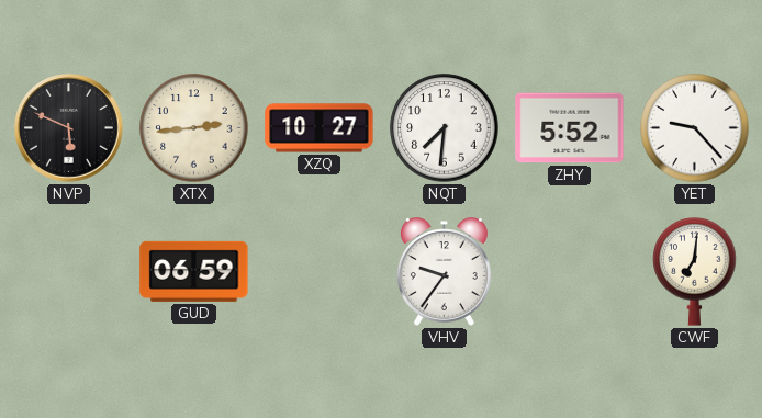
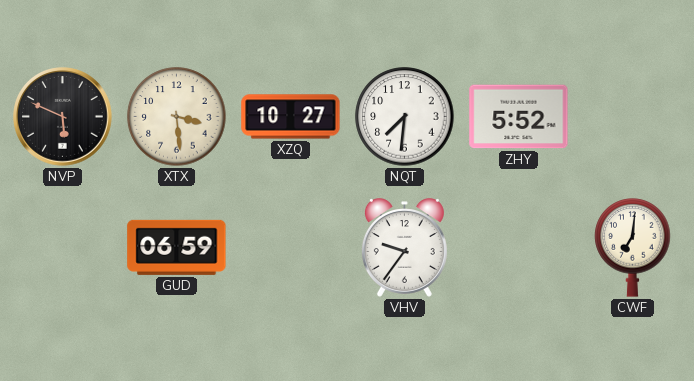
XTX: 2:44 -> 3:29
YET: 9:23 -> none
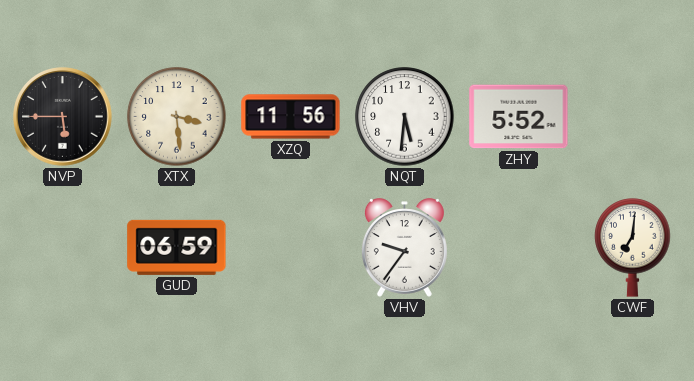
NVP: 5:49 -> 5:45
XZQ: 10:27 -> 11:56
NQT: 7:31 -> 5:31
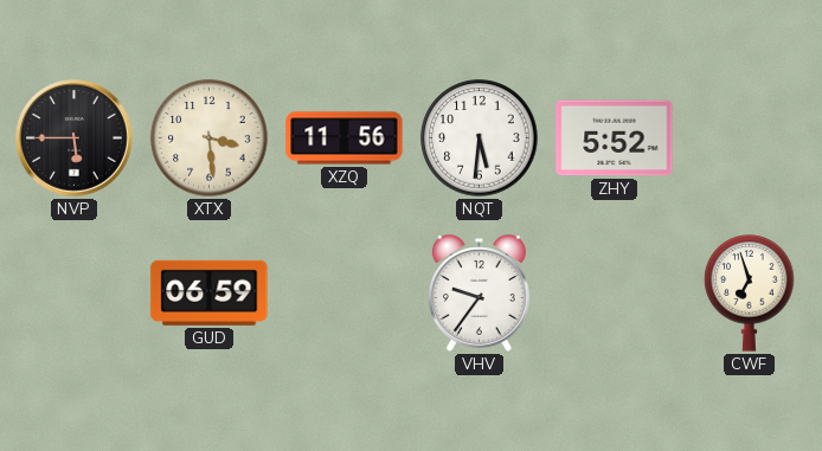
CWF: 7:01 -> 6:57
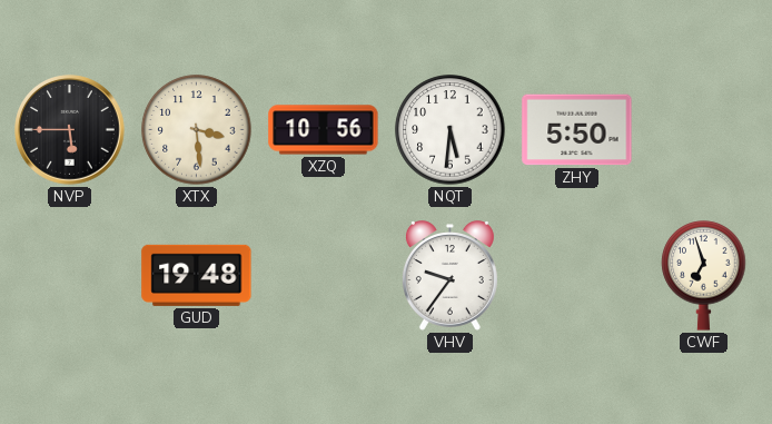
XZQ: 11:56 -> 10:56
ZHY: 5:52 -> 5:50
GUD: 06:59 -> 19:48
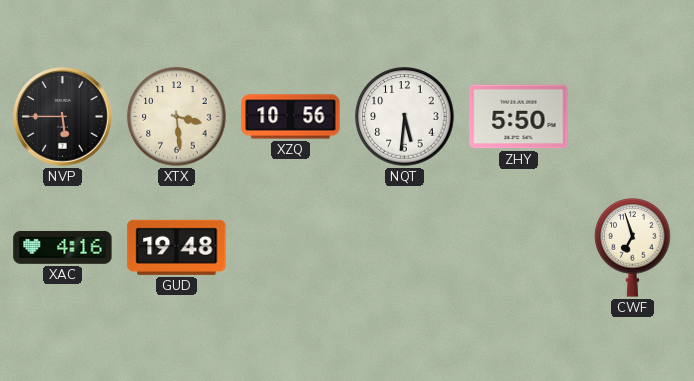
XAC: none -> 4:16
VHV: 9:36 -> none
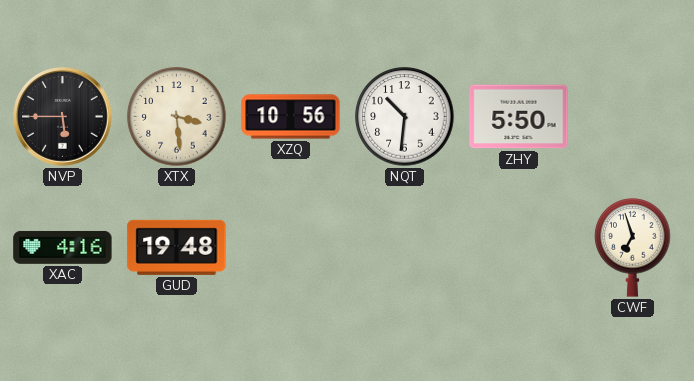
NQT: 5:31 -> 10:31
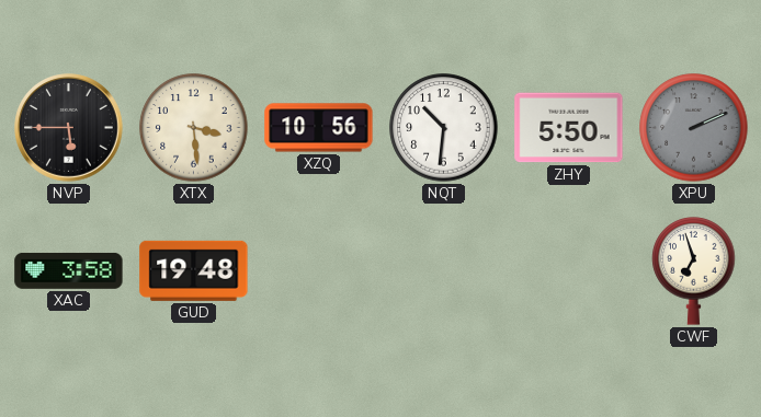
XPU: none -> 2:11
XAC: 4:16 -> 3:58
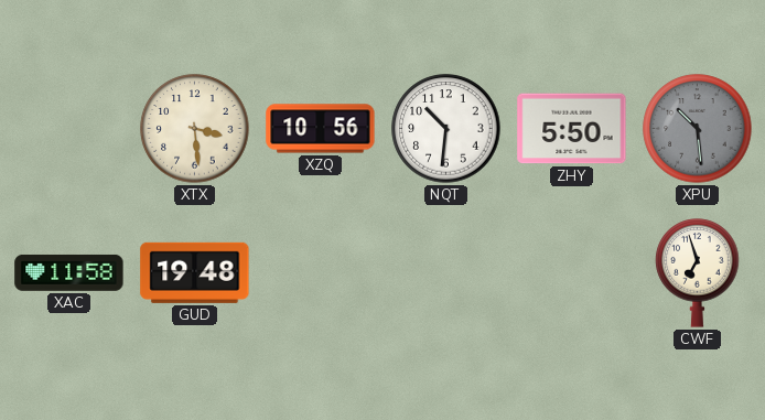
NVP: 5:45 -> none
XPU: 2:11 -> 10:29
XAC: 3:58 -> 11:58
